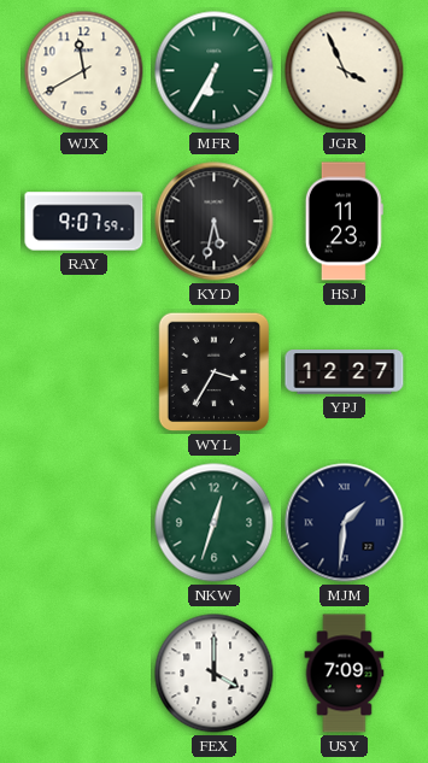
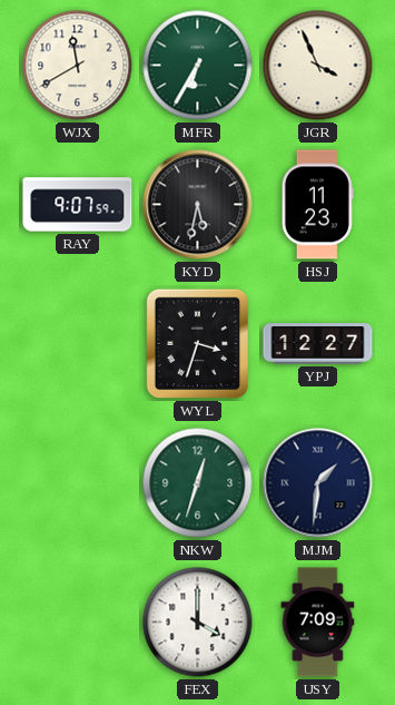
WYL: 3:35 -> 3:33
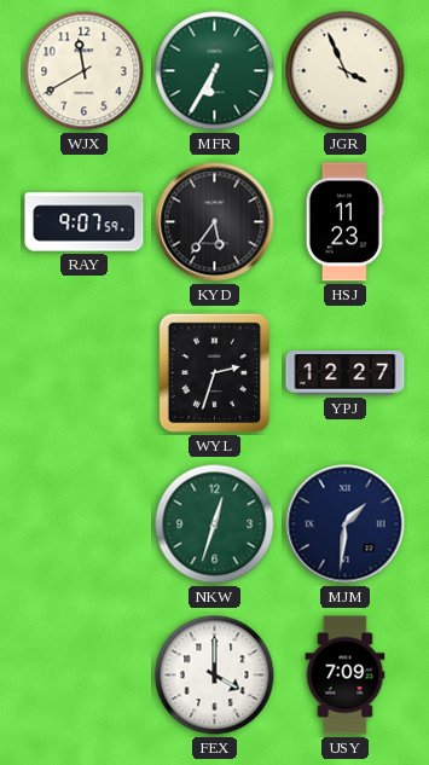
KYD: 5:32 -> 5:36
WYL: 3:33 -> 2:33
